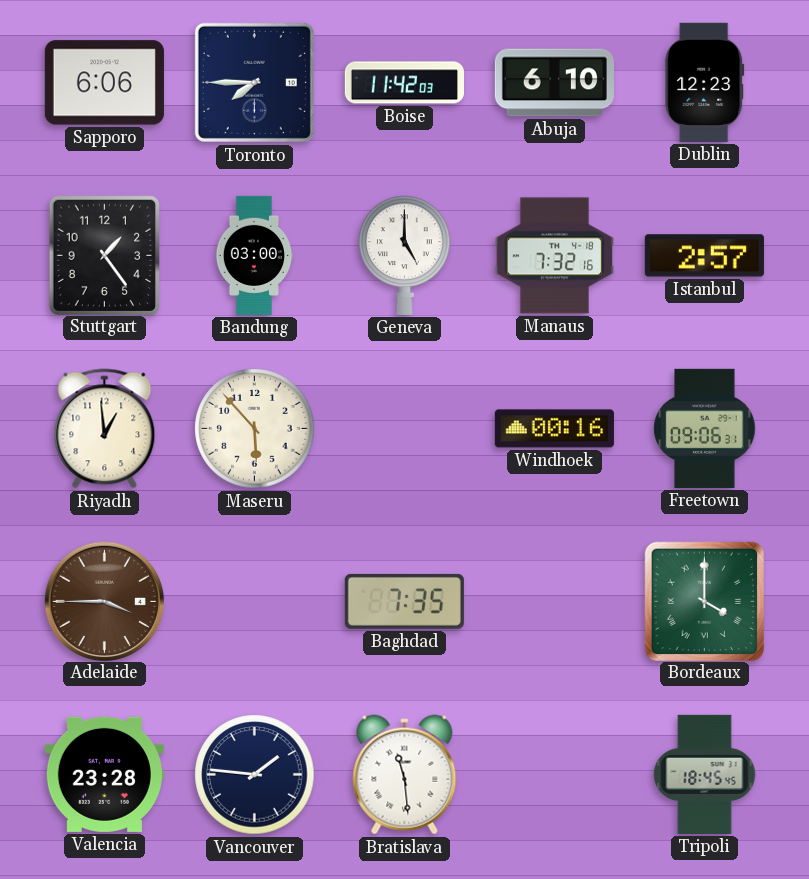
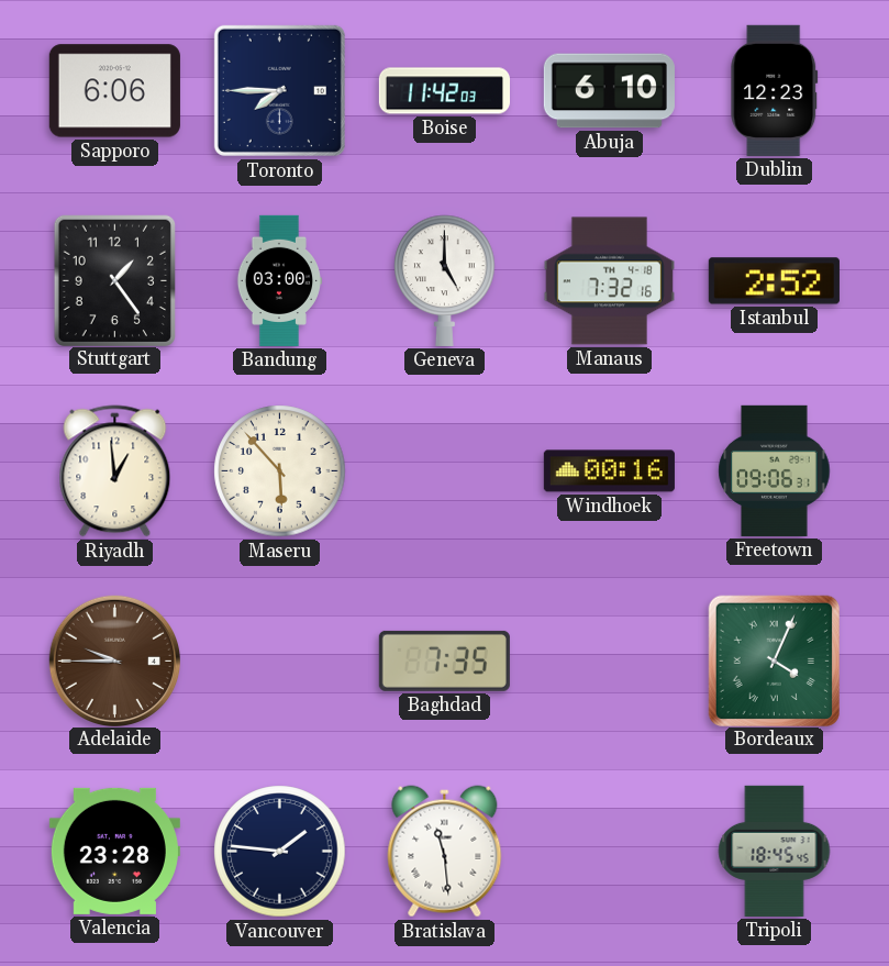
Istanbul: 2:57 -> 2:52
Adelaide: 3:45 -> 9:45
Bordeaux: 4:00 -> 4:04
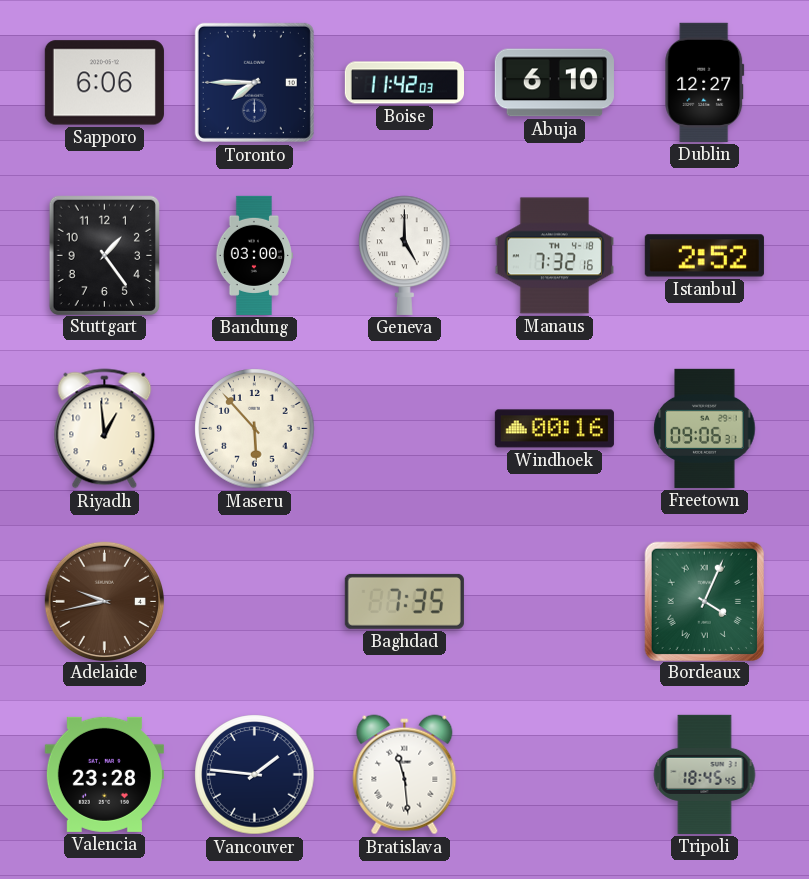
Dublin: 12:23 -> 12:27
Adelaide: 9:45 -> 9:43
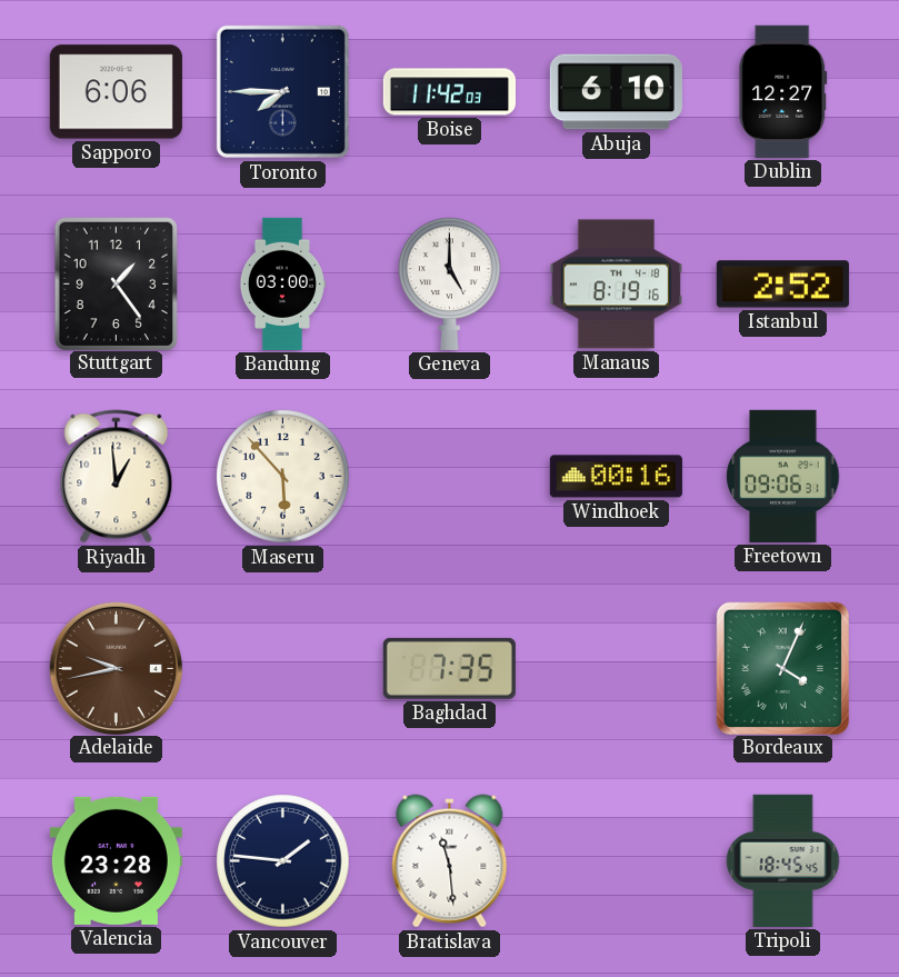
Manaus: 7:32 -> 8:19
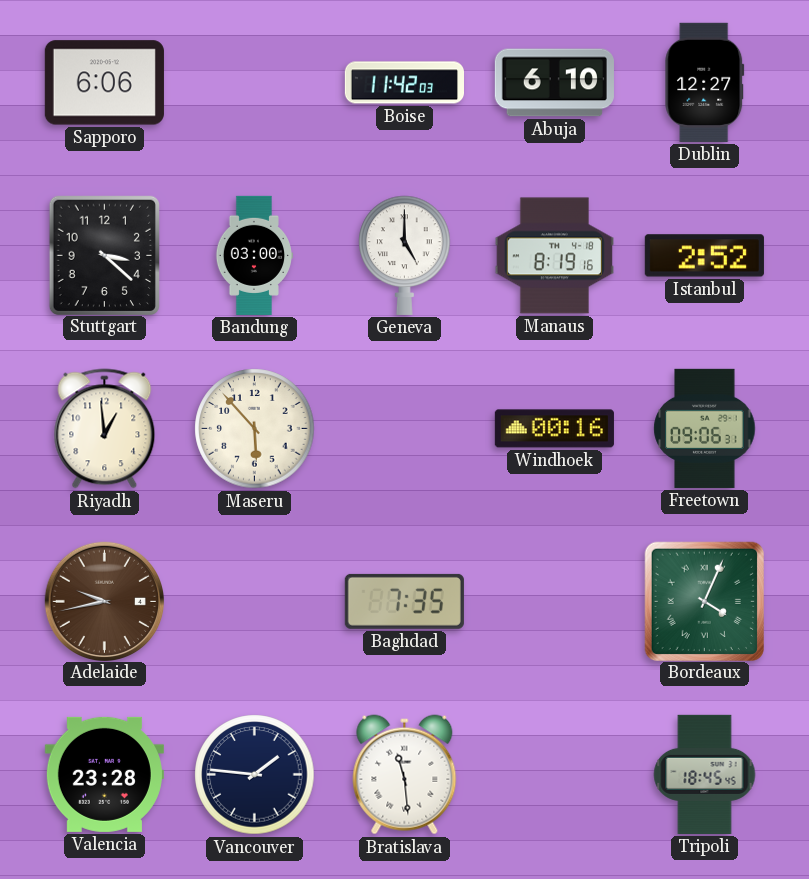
Toronto: 7:45 -> none
Stuttgart: 1:24 -> 3:22
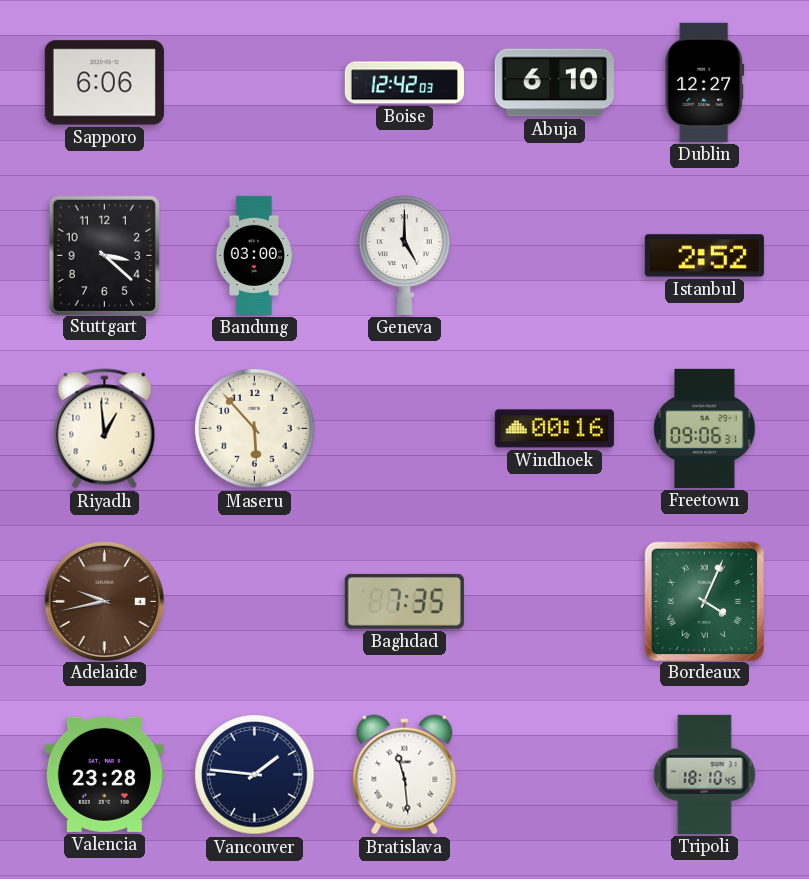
Boise: 11:42 -> 12:42
Manaus: 8:19 -> none
Tripoli: 18:45 -> 18:10
